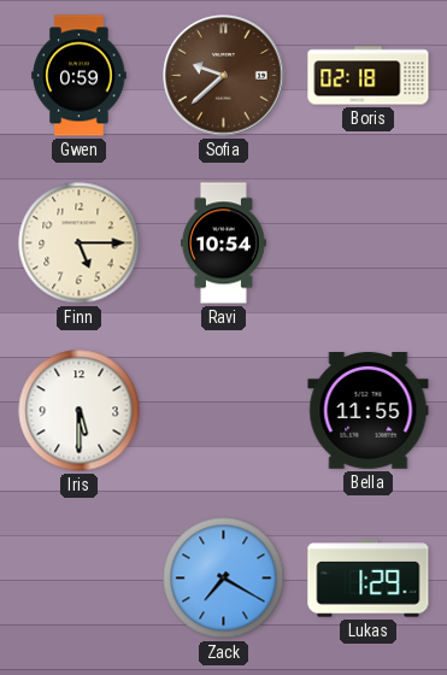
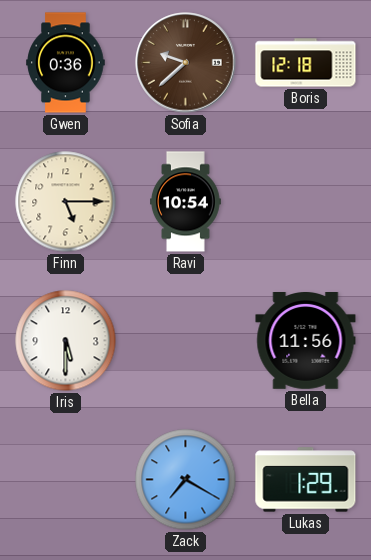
Gwen: 0:59 -> 0:36
Boris: 02:18 -> 12:18
Bella: 11:55 -> 11:56
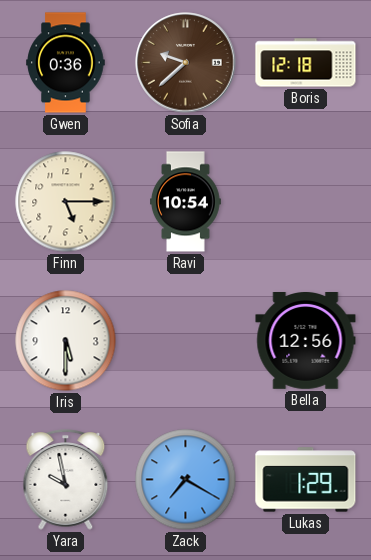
Bella: 11:56 -> 12:56
Yara: none -> 9:58
